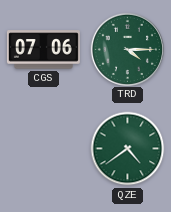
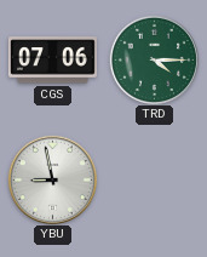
YBU: none -> 8:58
QZE: 4:39 -> none
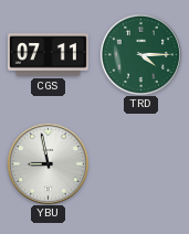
CGS: 07:06 -> 07:11
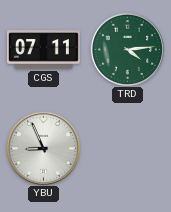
TRD: 4:15 -> 4:14
YBU: 8:58 -> 8:56
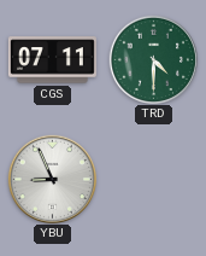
TRD: 4:14 -> 4:30
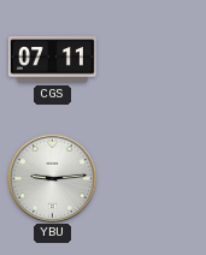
TRD: 4:30 -> none
YBU: 8:56 -> 9:14
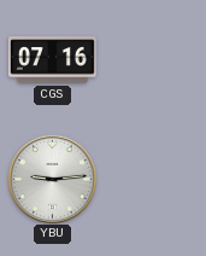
CGS: 07:11 -> 07:16
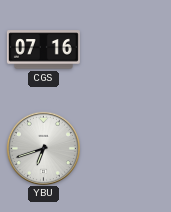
YBU: 9:14 -> 6:42
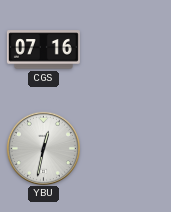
YBU: 6:42 -> 12:32
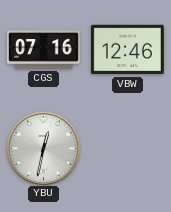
VBW: none -> 12:46
